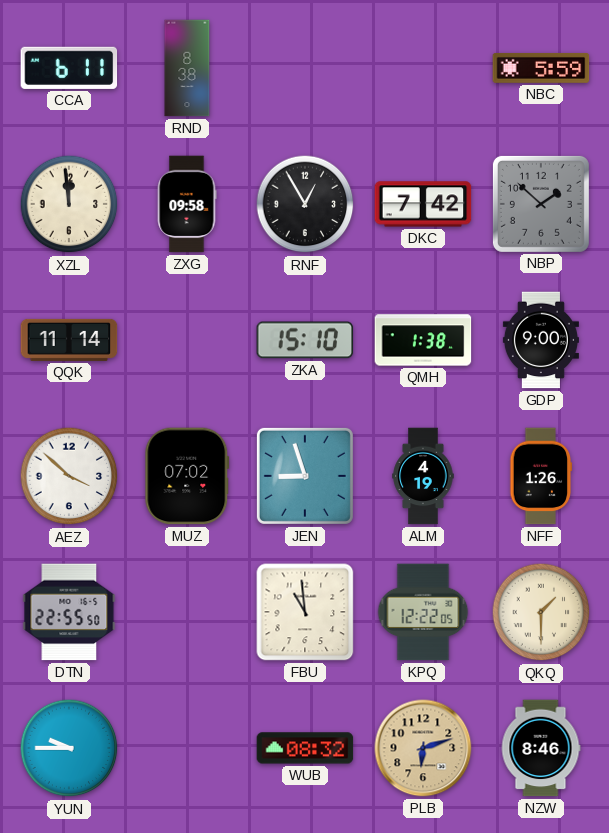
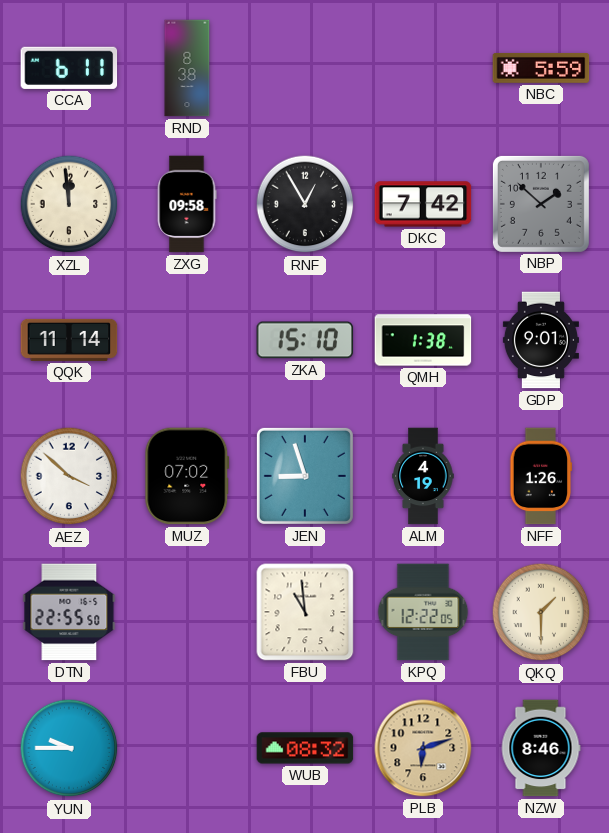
GDP: 9:00 -> 9:01
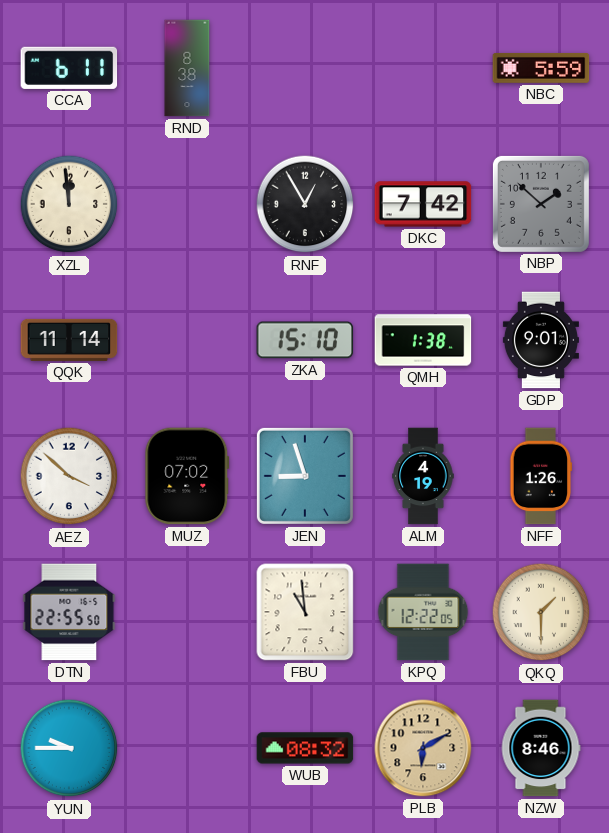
ZXG: 09:58 -> none
PLB: 6:12 -> 6:10
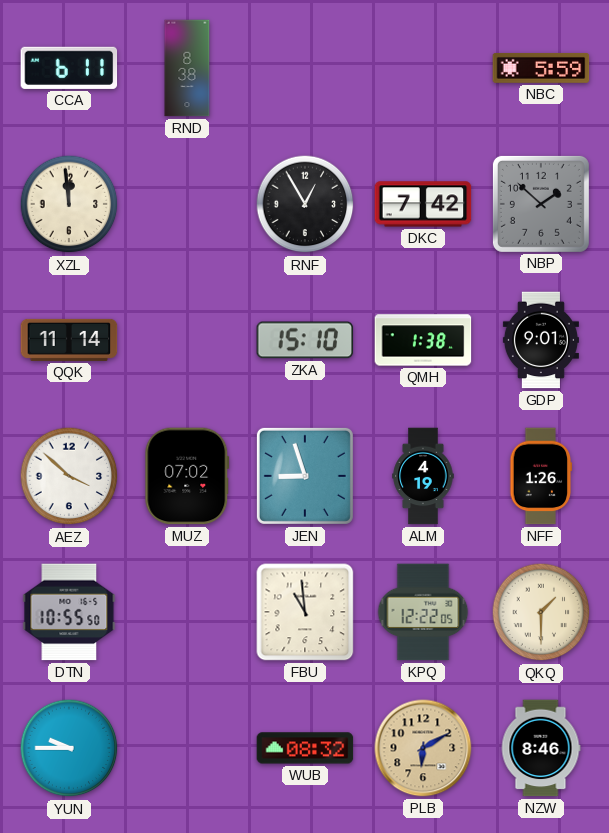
DTN: 22:55 -> 10:55
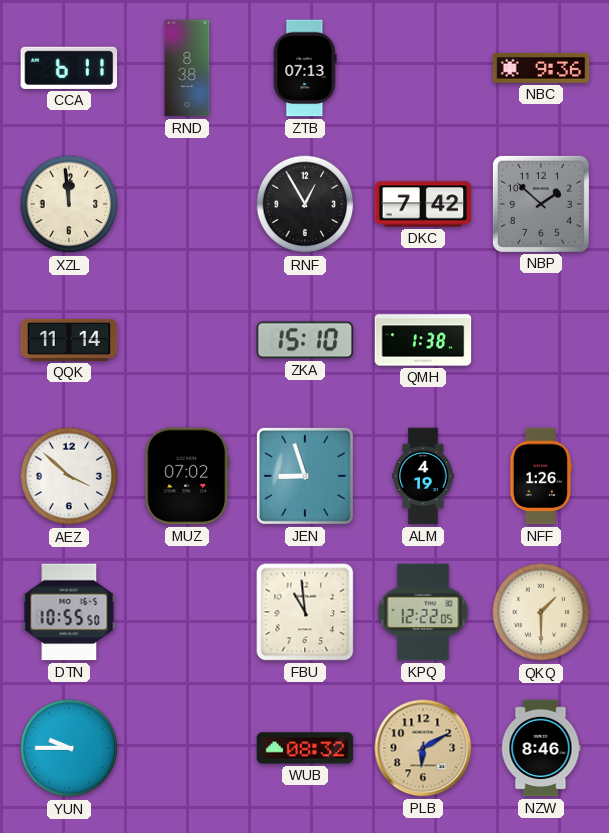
ZTB: none -> 07:13
NBC: 5:59 -> 9:36
GDP: 9:01 -> none
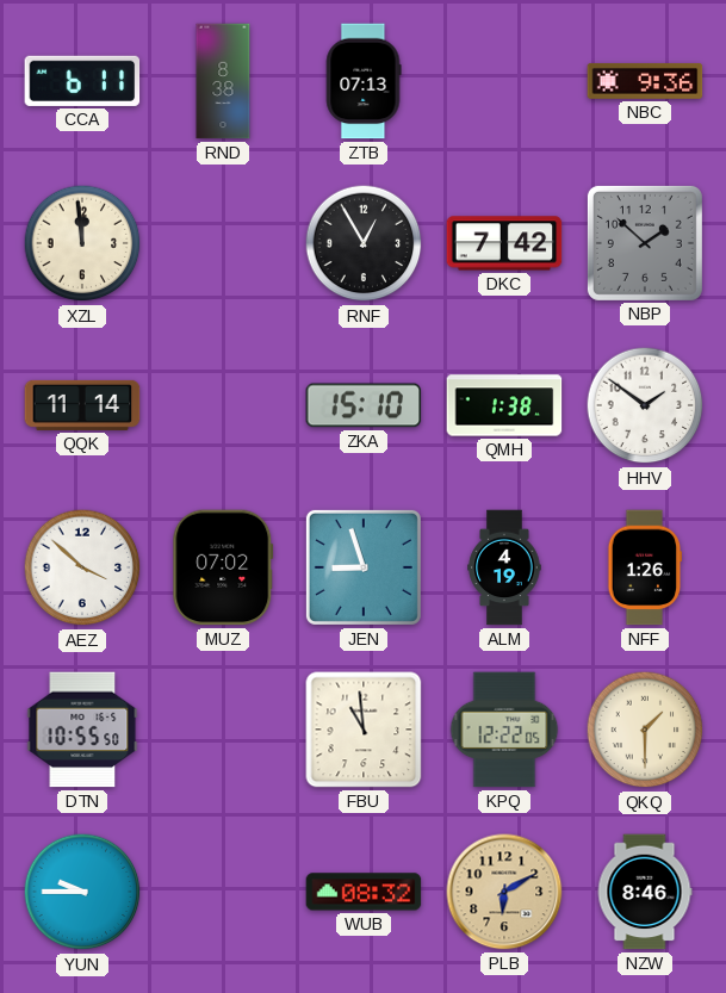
HHV: none -> 1:51
